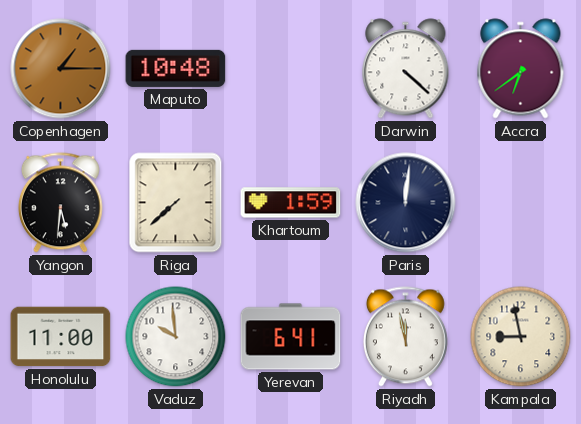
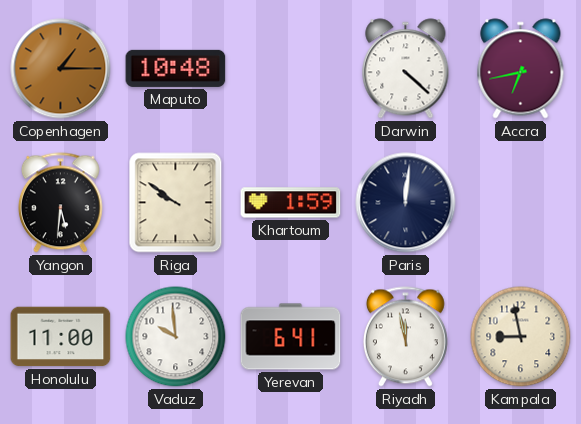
Accra: 6:39 -> 6:43
Riga: 7:38 -> 9:51
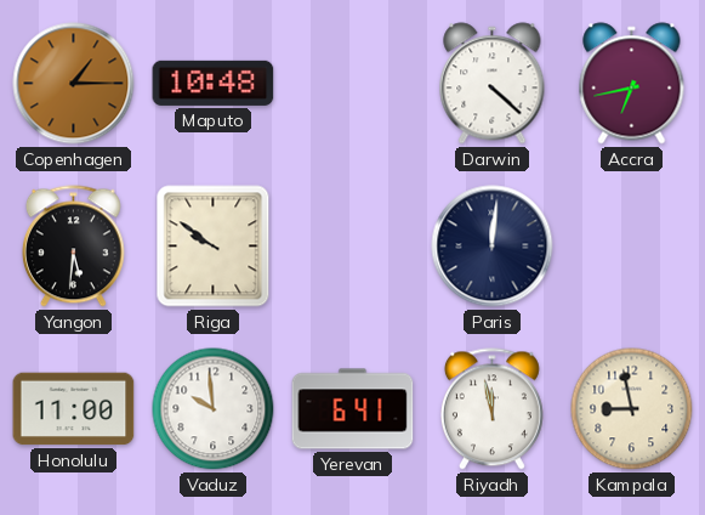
Khartoum: 1:59 -> none
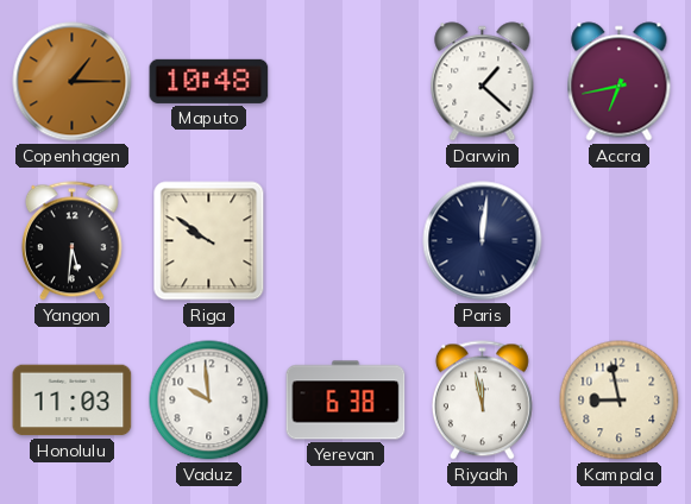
Darwin: 4:22 -> 1:22
Honolulu: 11:00 -> 11:03
Yerevan: 6:41 -> 6:38
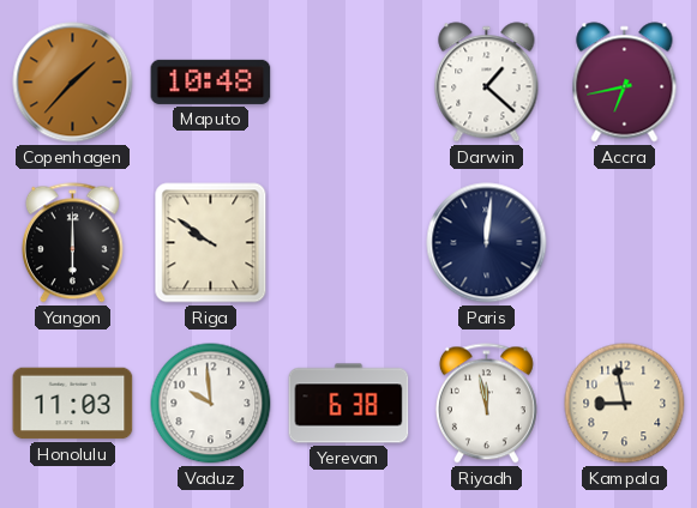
Copenhagen: 1:15 -> 1:37
Yangon: 5:31 -> 6:00
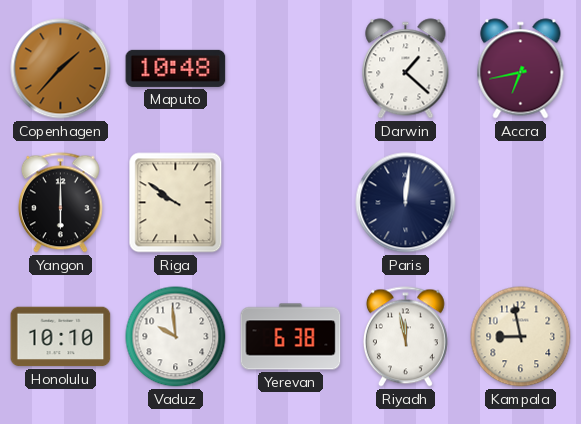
Honolulu: 11:03 -> 10:10
